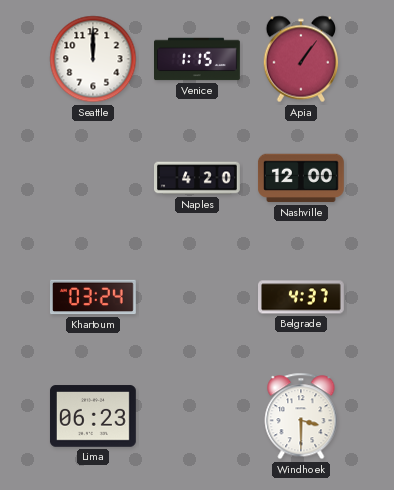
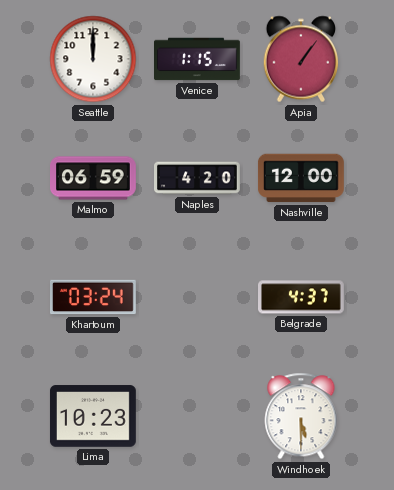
Malmo: none -> 06:59
Lima: 06:23 -> 10:23
Windhoek: 3:30 -> 5:30
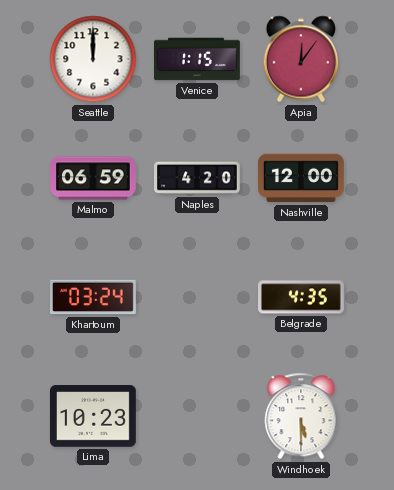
Apia: 1:06 -> 12:06
Belgrade: 4:37 -> 4:35
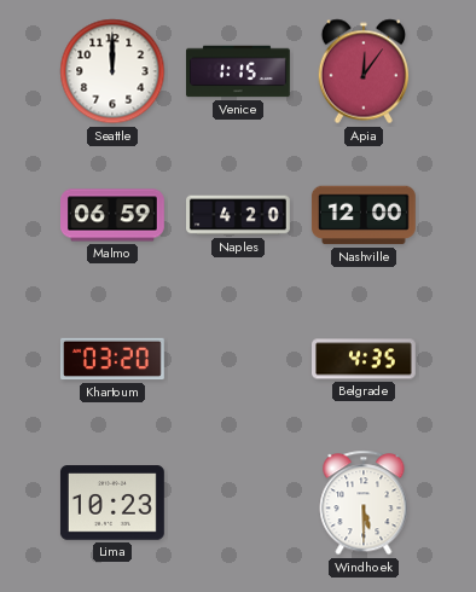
Khartoum: 03:24 -> 03:20
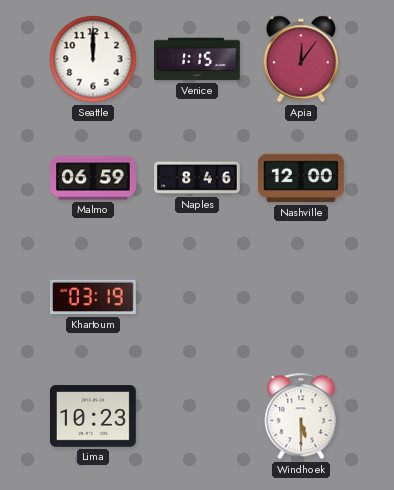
Naples: 4:20 -> 8:46
Khartoum: 03:20 -> 03:19
Belgrade: 4:35 -> none
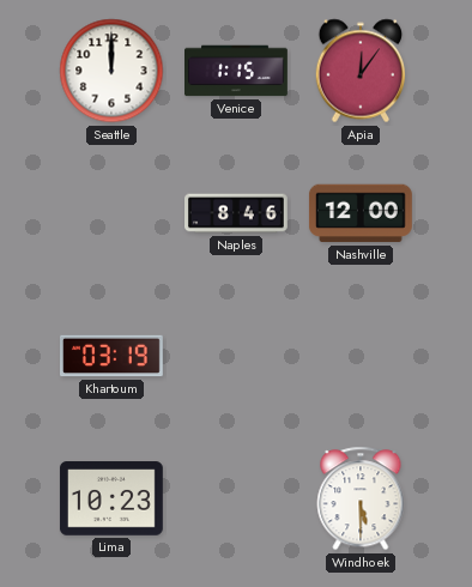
Malmo: 06:59 -> none
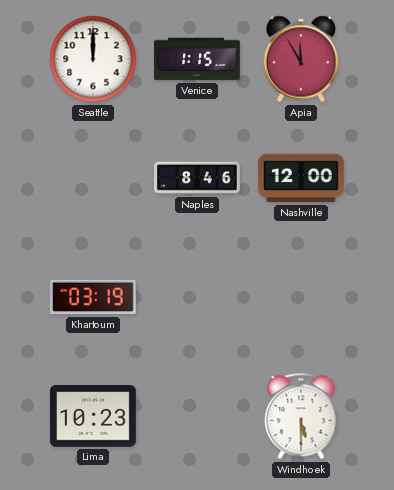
Apia: 12:06 -> 11:55
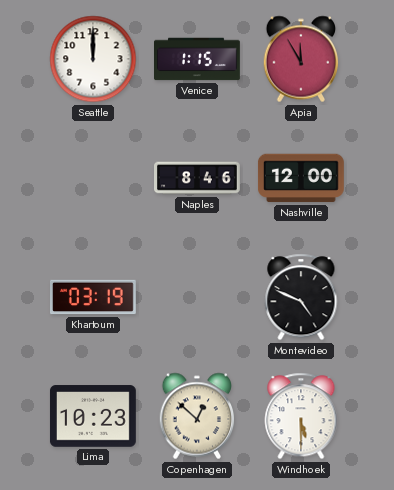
Montevideo: none -> 4:49
Copenhagen: none -> 12:52
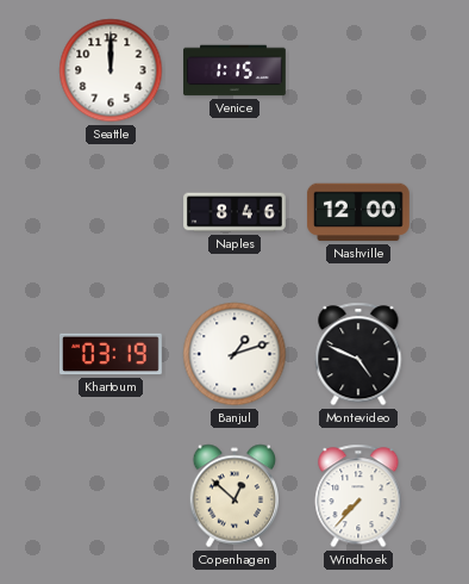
Apia: 11:55 -> none
Banjul: none -> 1:12
Lima: 10:23 -> none
Windhoek: 5:30 -> 7:37
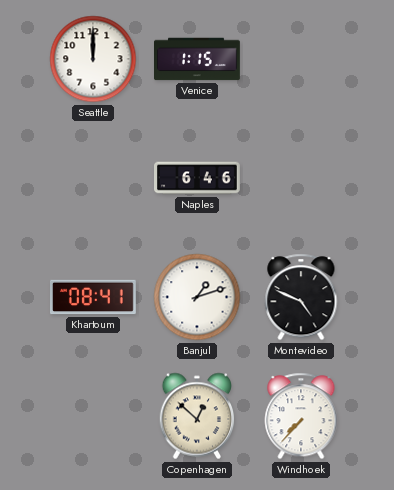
Naples: 8:46 -> 6:46
Nashville: 12:00 -> none
Khartoum: 03:19 -> 08:41
